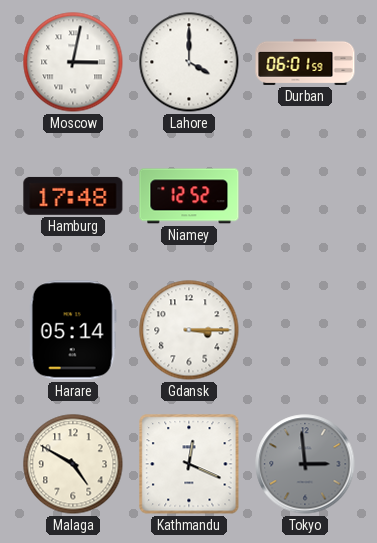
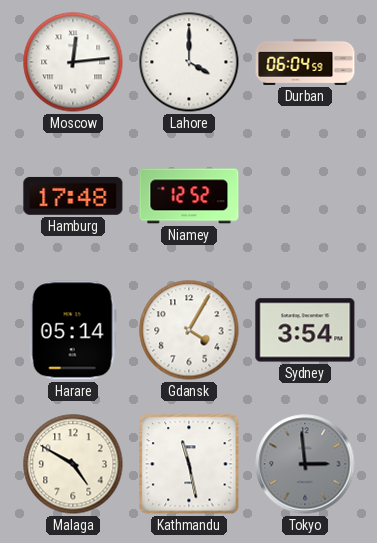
Moscow: 3:02 -> 12:14
Durban: 06:01 -> 06:04
Gdansk: 3:15 -> 4:05
Sydney: none -> 3:54
Kathmandu: 12:19 -> 11:28
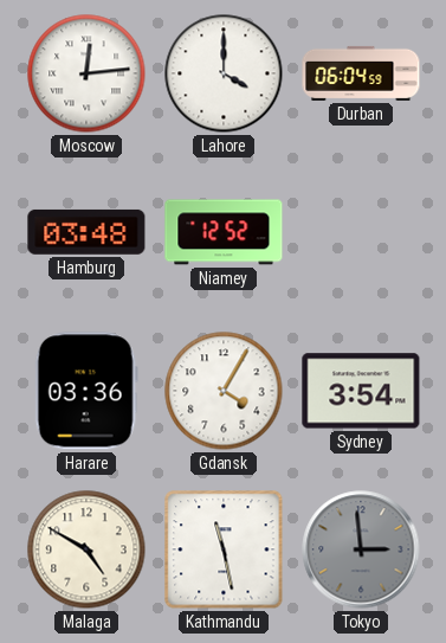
Hamburg: 17:48 -> 03:48
Harare: 05:14 -> 03:36
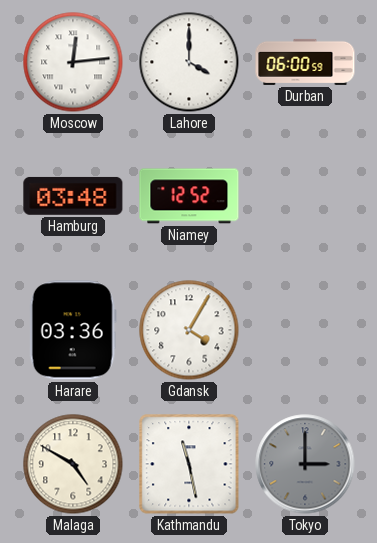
Durban: 06:04 -> 06:00
Sydney: 3:54 -> none
Tokyo: 2:59 -> 3:00
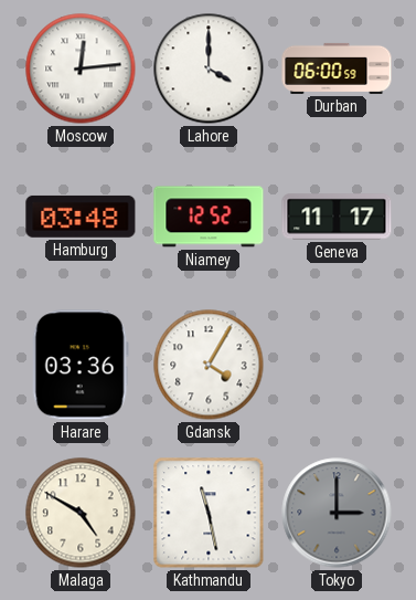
Geneva: none -> 11:17
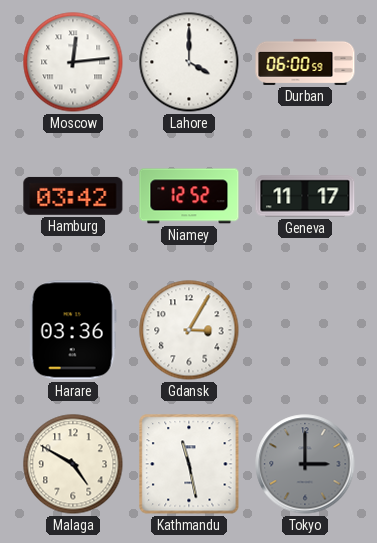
Hamburg: 03:48 -> 03:42
Gdansk: 4:05 -> 3:05
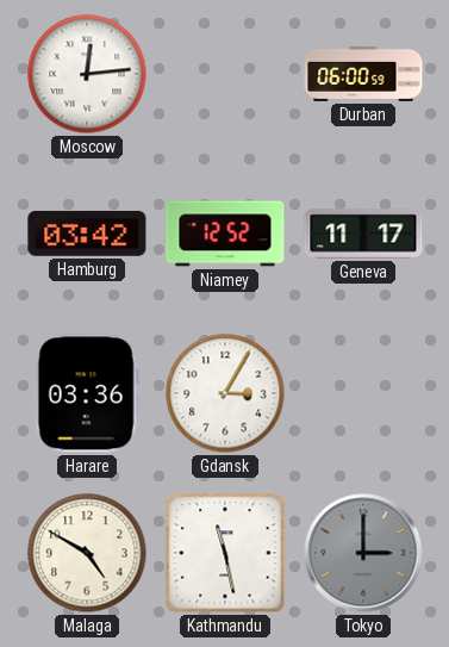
Lahore: 4:00 -> none
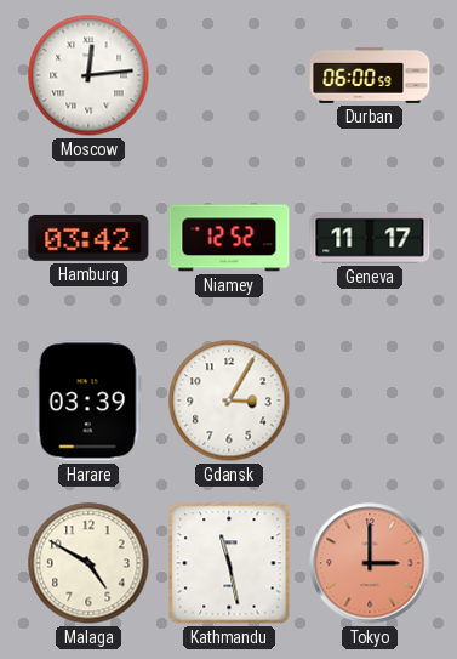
Harare: 03:36 -> 03:39
Tokyo dial: grey -> salmon
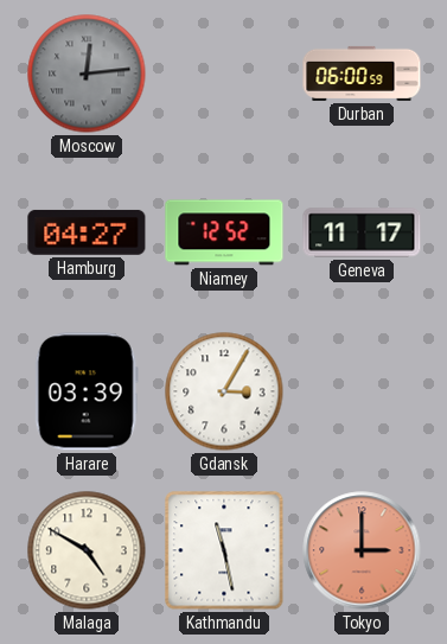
Moscow dial: white -> grey
Hamburg: 03:42 -> 04:27
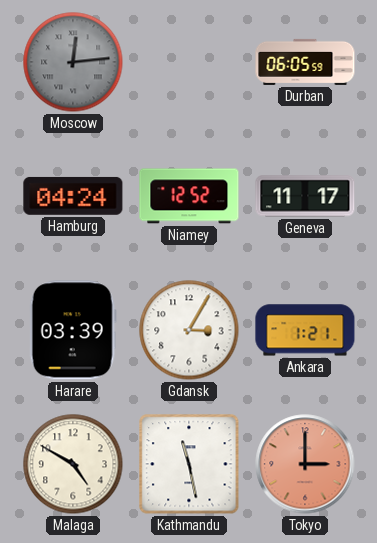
Durban: 06:00 -> 06:05
Hamburg: 04:27 -> 04:24
Ankara: none -> 1:21
